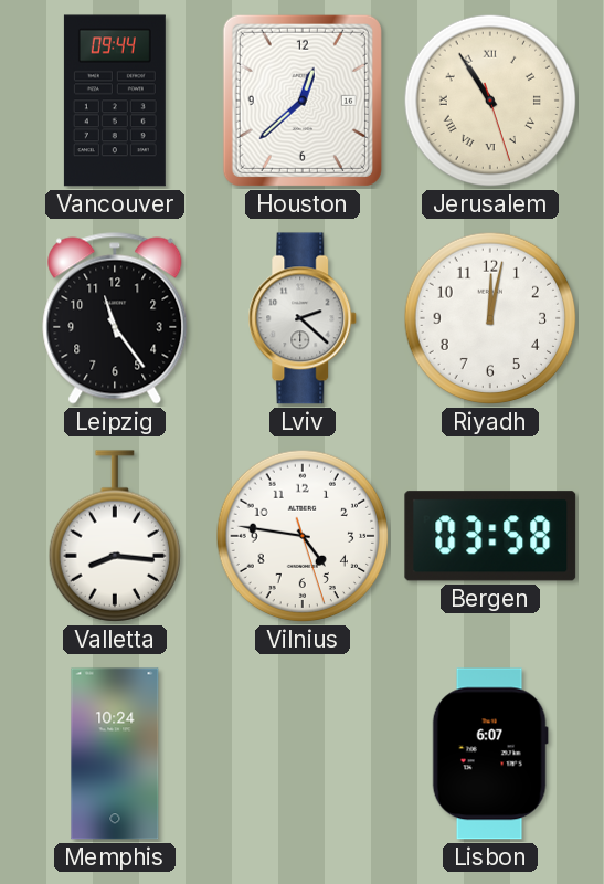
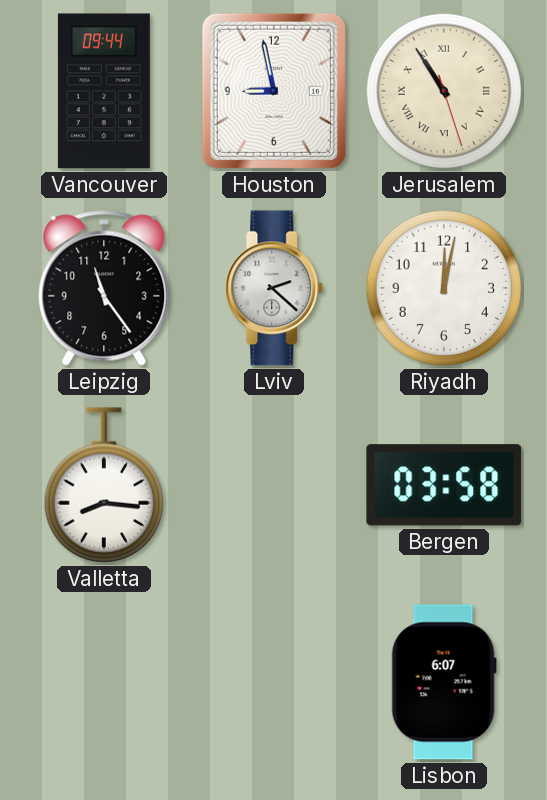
Houston: 12:38 -> 8:58
Vilnius: 4:46 -> none
Memphis: 10:24 -> none
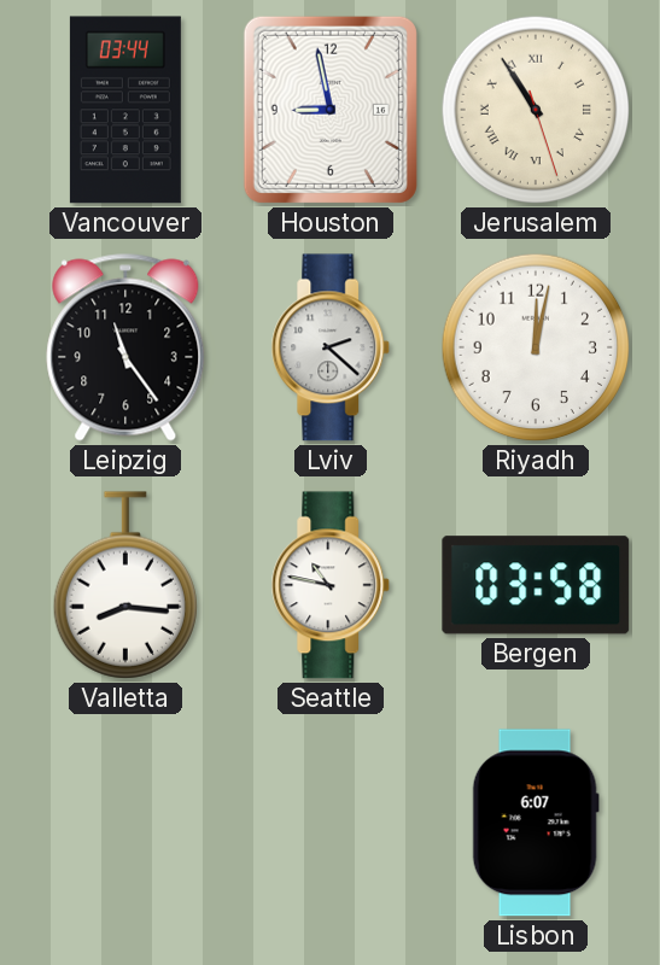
Vancouver: 09:44 -> 03:44
Seattle: none -> 10:47
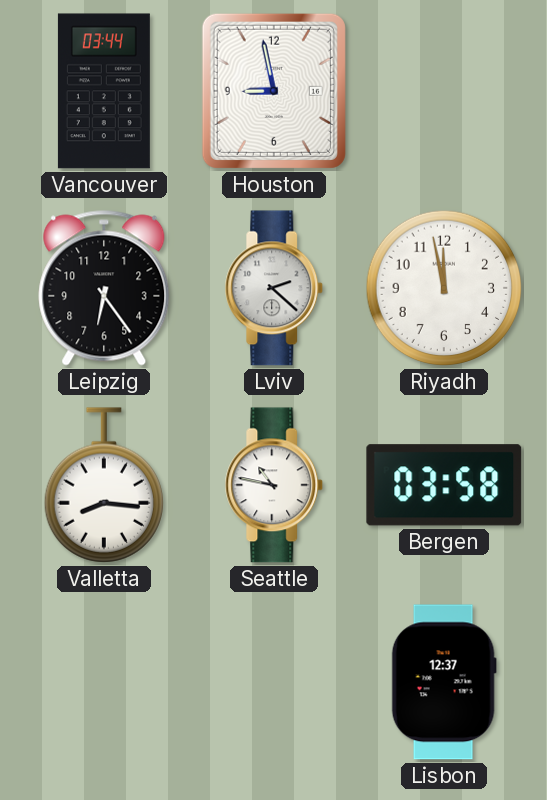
Jerusalem: 10:54 -> none
Leipzig: 11:24 -> 6:24
Riyadh: 12:02 -> 11:58
Lisbon: 6:07 -> 12:37
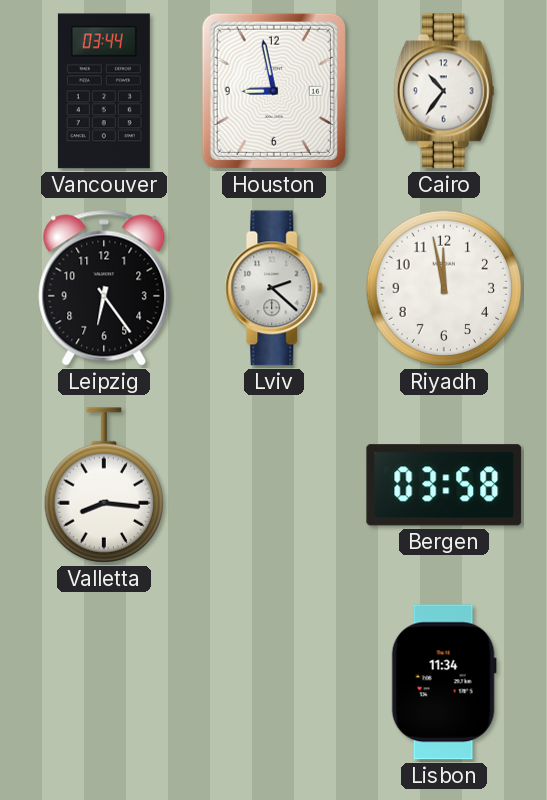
Cairo: none -> 10:36
Seattle: 10:47 -> none
Lisbon: 12:37 -> 11:34
